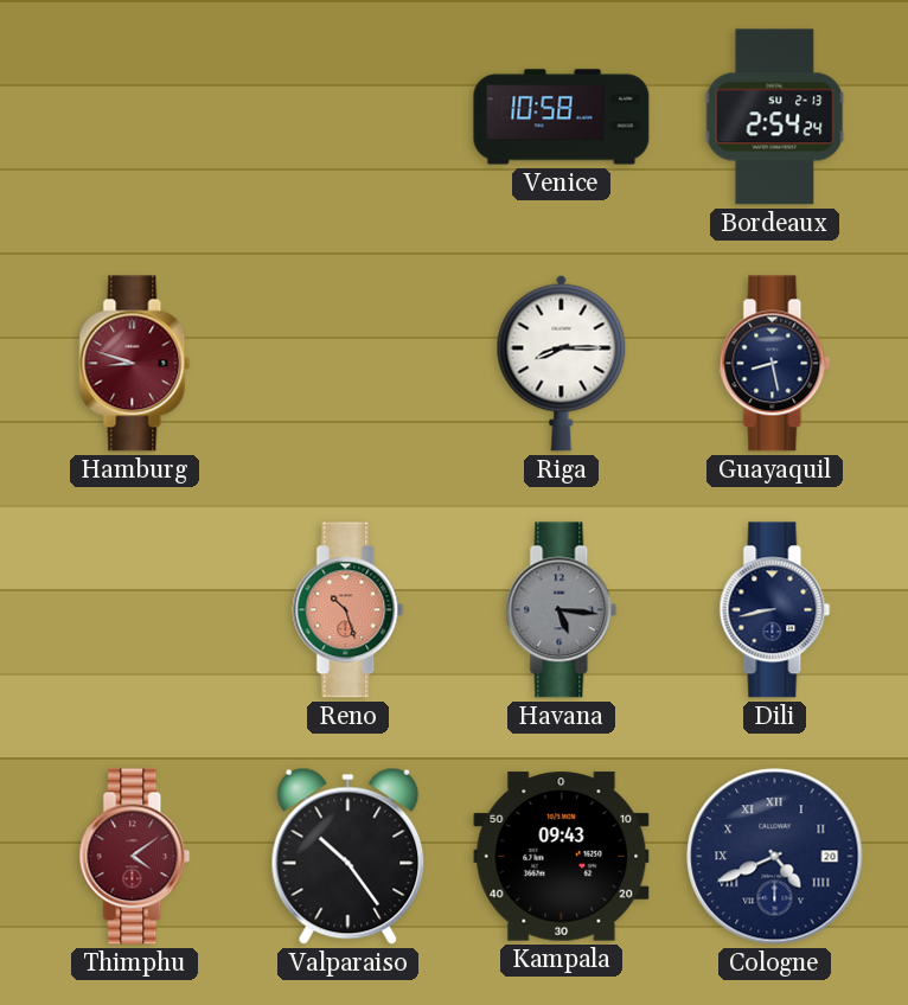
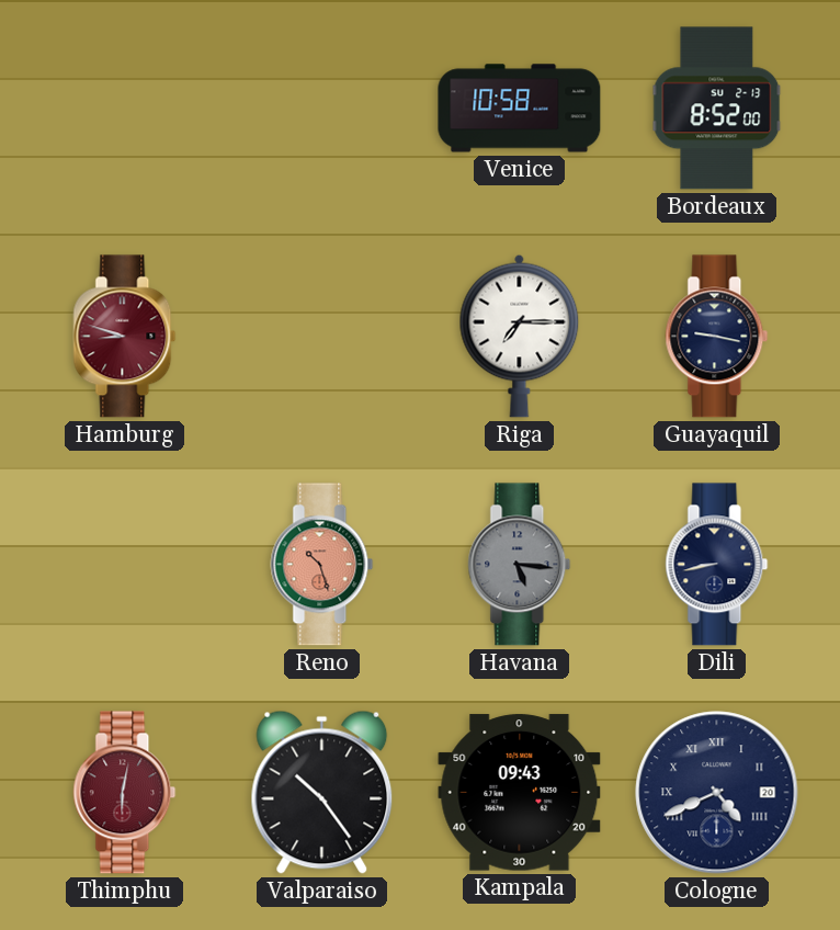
Bordeaux: 2:54 -> 8:52
Riga: 8:15 -> 7:15
Guayaquil: 8:28 -> 9:17
Thimphu: 4:09 -> 6:02
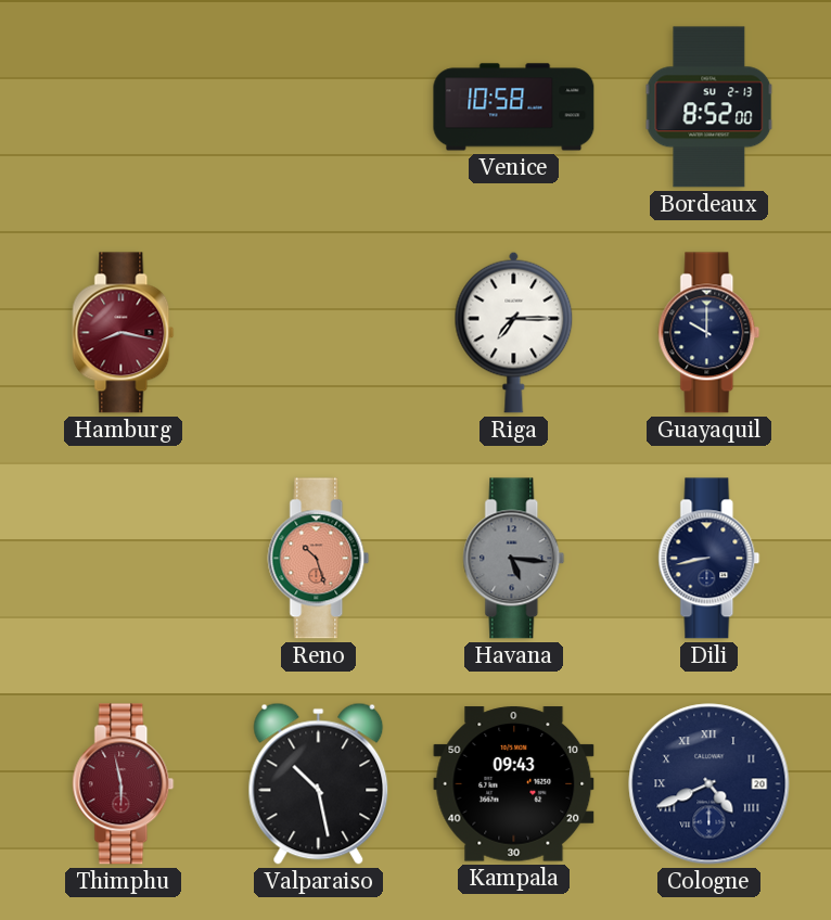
Hamburg: 8:48 -> 8:17
Guayaquil: 9:17 -> 10:00
Thimphu: 6:02 -> 5:58
Valparaiso: 10:24 -> 10:28
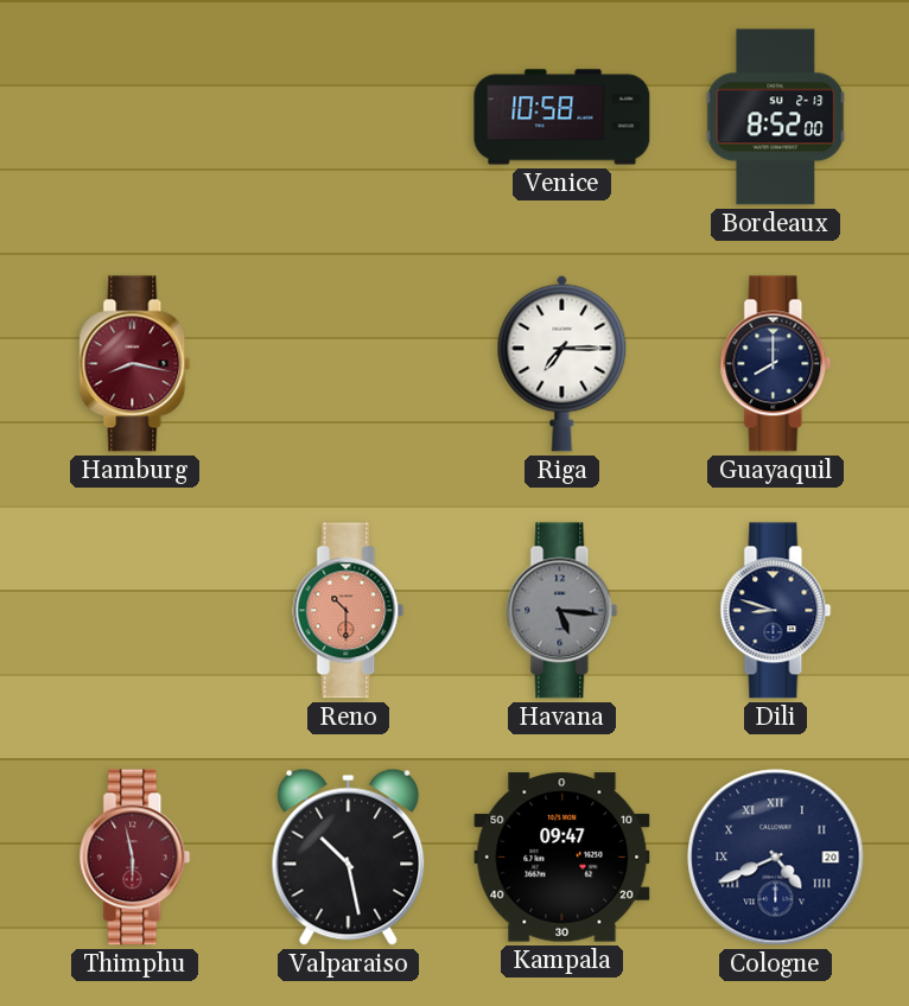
Guayaquil: 10:00 -> 8:00
Reno: 10:27 -> 10:30
Dili: 8:43 -> 8:48
Kampala: 09:43 -> 09:47
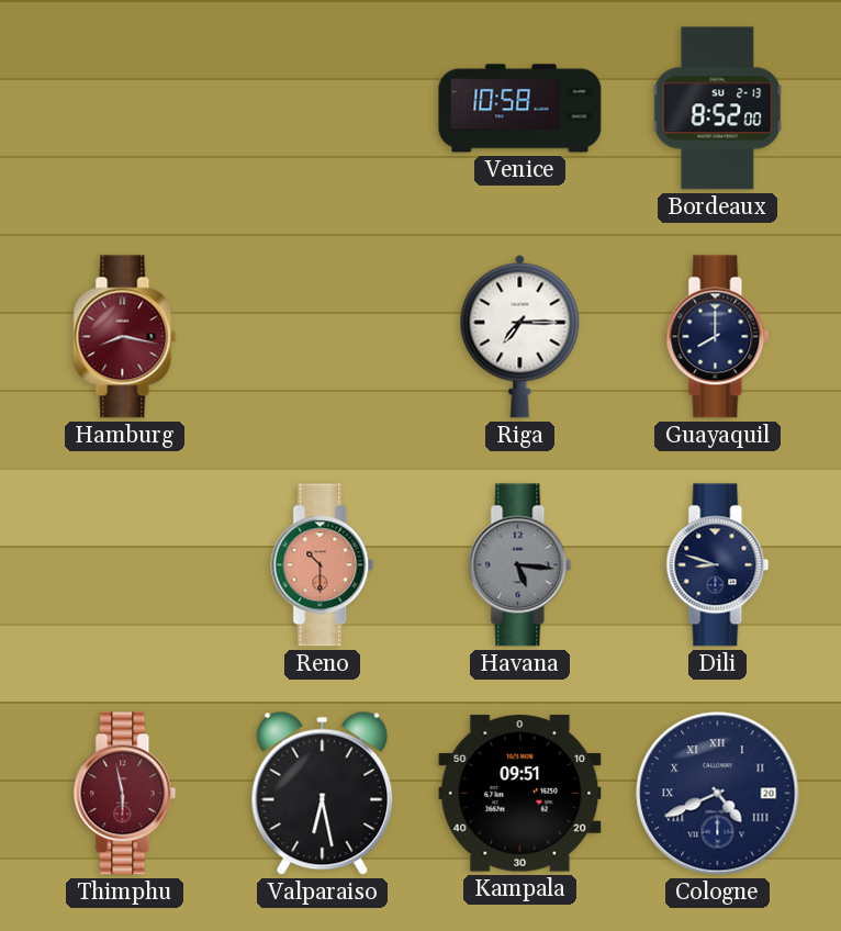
Valparaiso: 10:28 -> 6:28
Kampala: 09:47 -> 09:51
